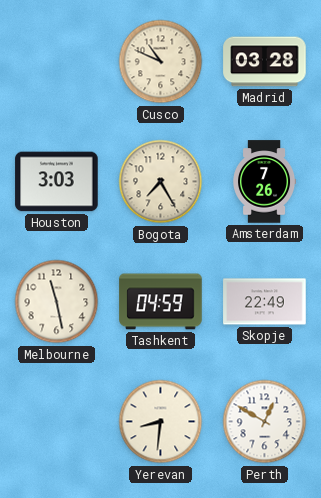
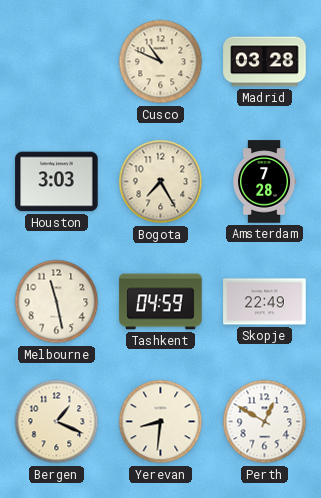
Amsterdam: 7:26 -> 7:28
Bergen: none -> 1:19
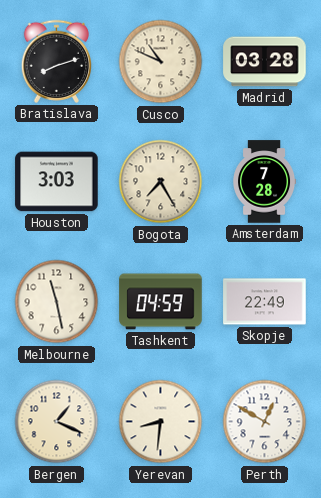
Bratislava: none -> 8:12
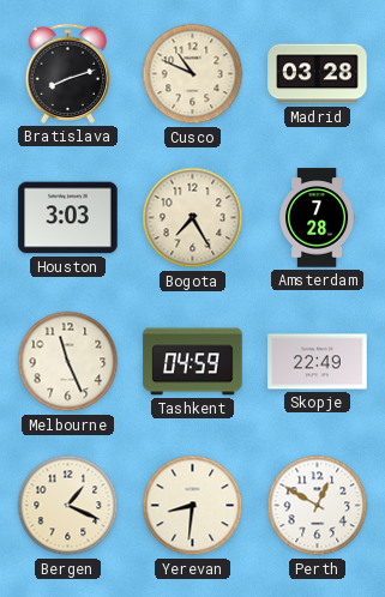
Melbourne: 11:28 -> 11:26
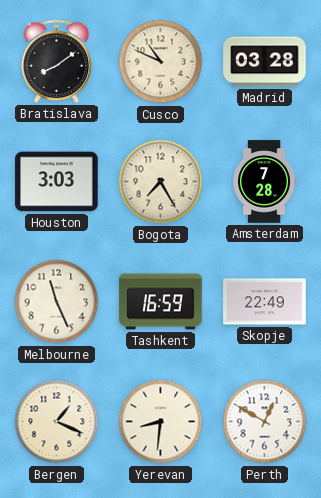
Bratislava: 8:12 -> 8:09
Tashkent: 04:59 -> 16:59
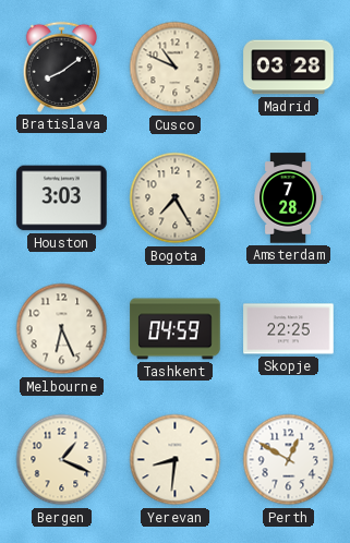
Melbourne: 11:26 -> 6:26
Tashkent: 16:59 -> 04:59
Skopje: 22:49 -> 22:25
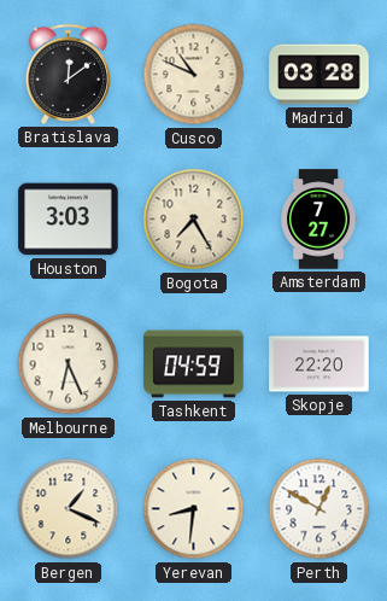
Bratislava: 8:09 -> 12:09
Amsterdam: 7:28 -> 7:27
Skopje: 22:25 -> 22:20
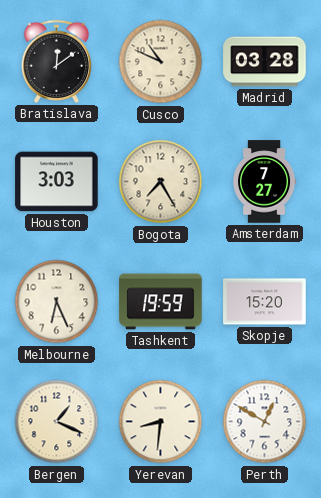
Tashkent: 04:59 -> 19:59
Skopje: 22:20 -> 15:20
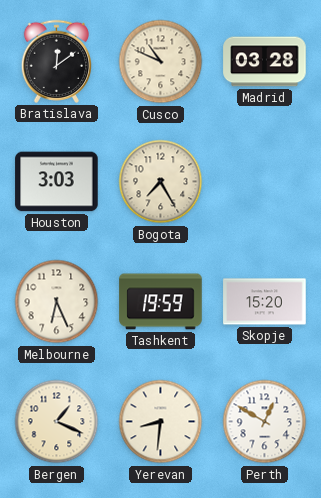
Amsterdam: 7:27 -> none
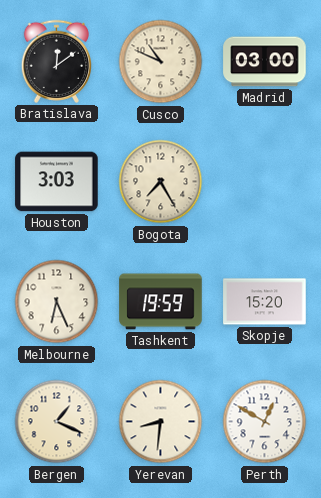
Madrid: 03:28 -> 03:00
